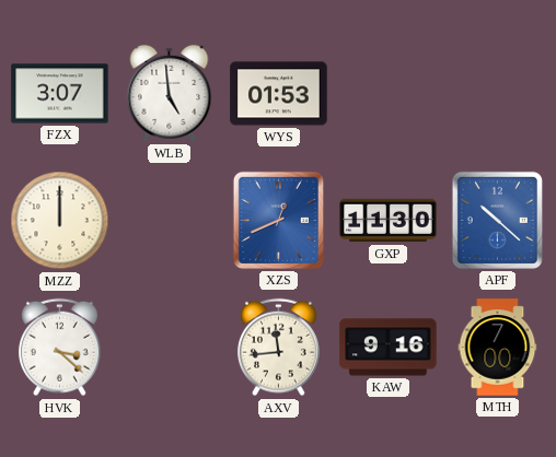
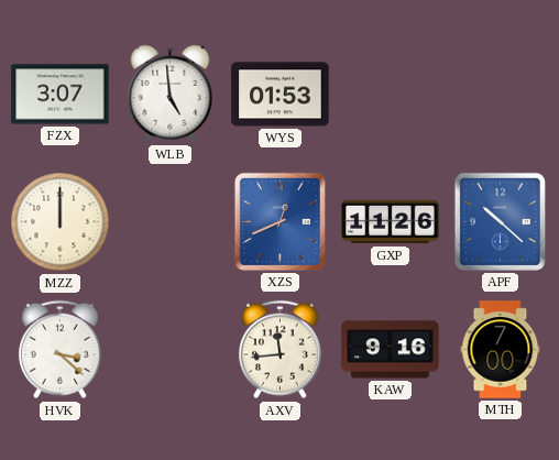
GXP: 11:30 -> 11:26
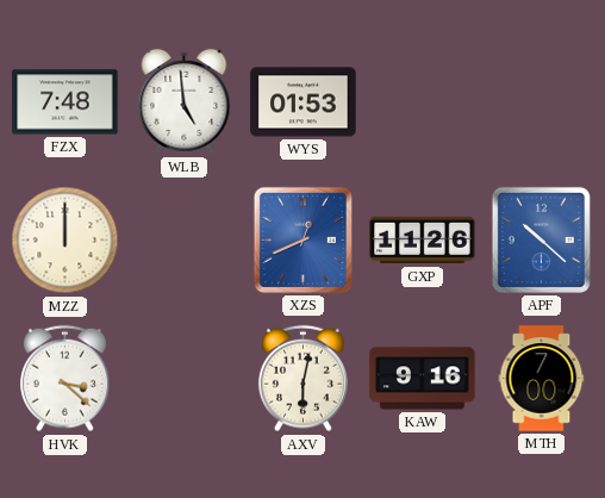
FZX: 3:07 -> 7:48
AXV: 11:44 -> 6:02
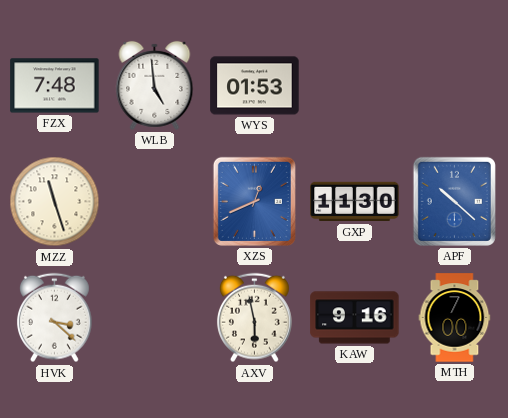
MZZ: 12:00 -> 11:27
GXP: 11:26 -> 11:30
AXV: 6:02 -> 5:58
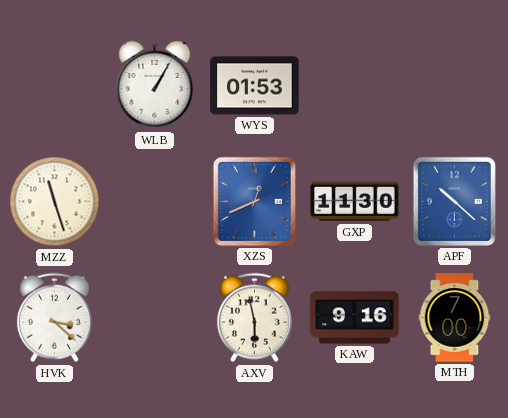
FZX: 7:48 -> none
WLB: 4:59 -> 1:05
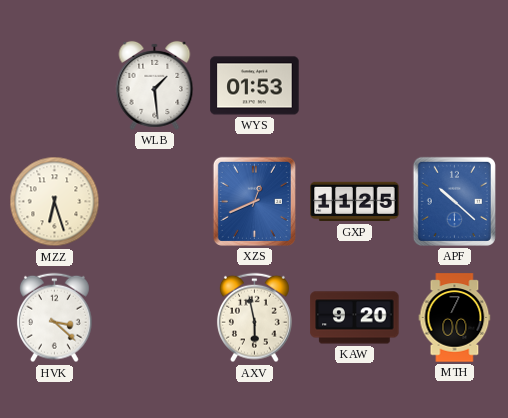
WLB: 1:05 -> 1:29
MZZ: 11:27 -> 6:27
GXP: 11:30 -> 11:25
KAW: 9:16 -> 9:20
